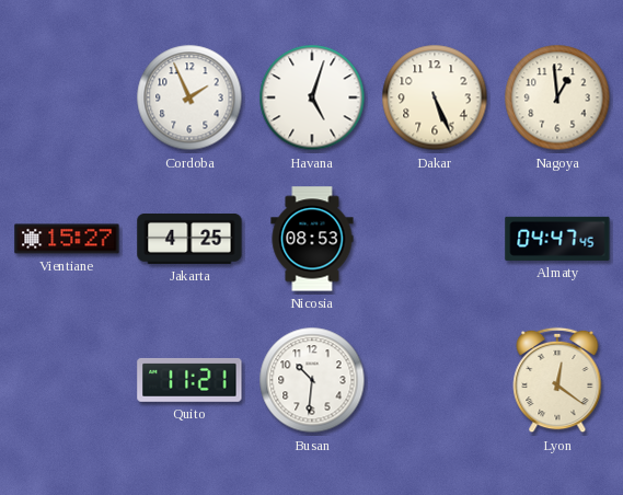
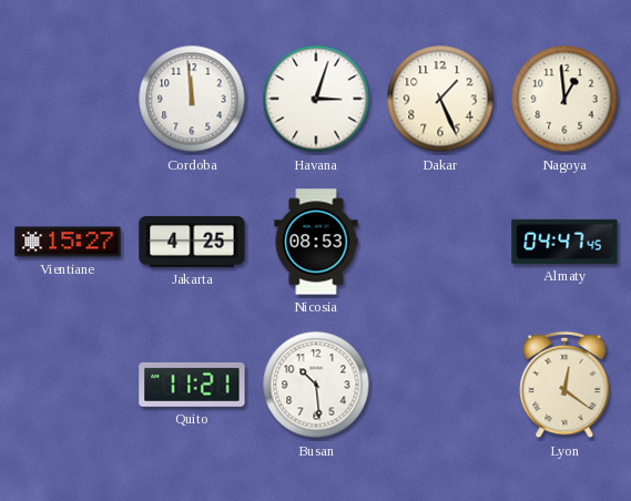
Cordoba: 1:56 -> 11:59
Havana: 5:03 -> 3:03
Dakar: 5:26 -> 1:26
Busan: 10:31 -> 10:29
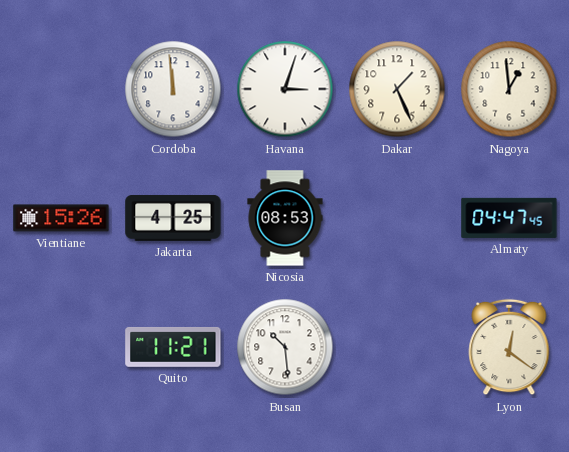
Vientiane: 15:27 -> 15:26
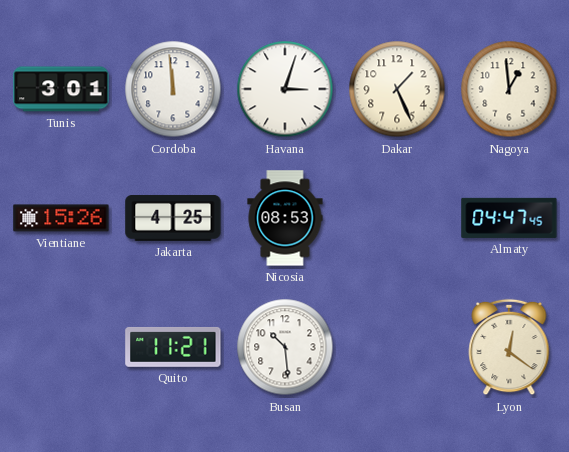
Tunis: none -> 3:01
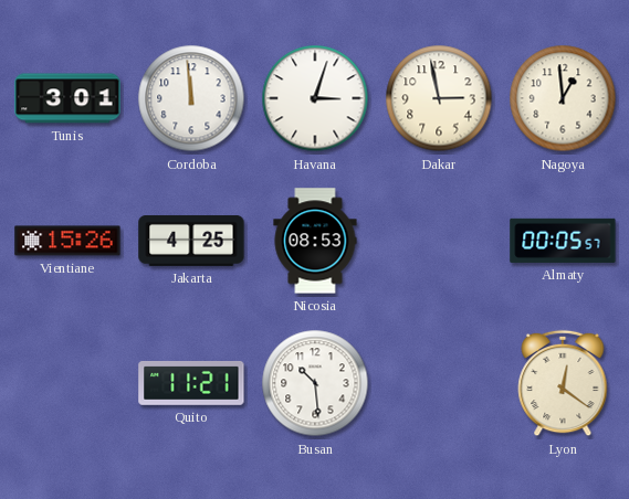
Dakar: 1:26 -> 2:58
Almaty: 04:47 -> 00:05
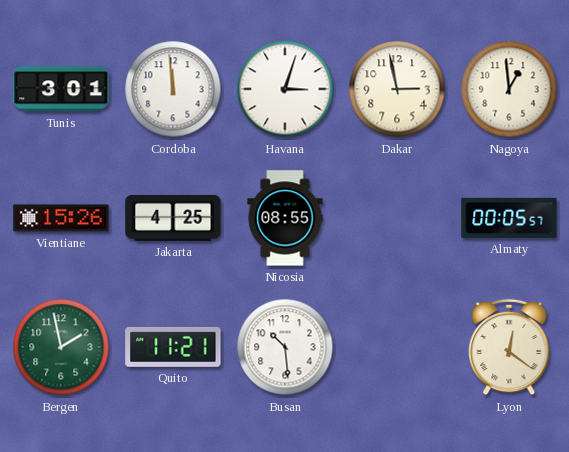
Nicosia: 08:53 -> 08:55
Bergen: none -> 1:58
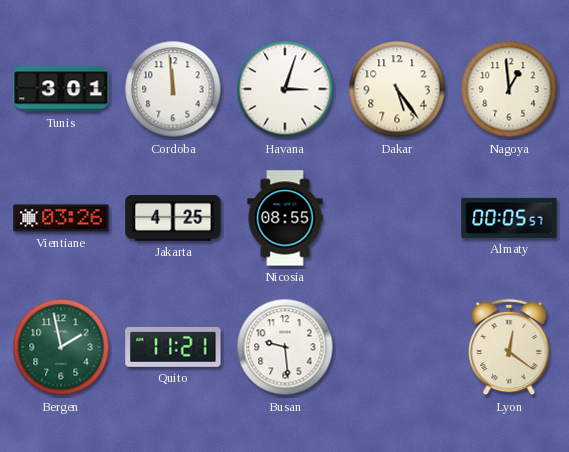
Dakar: 2:58 -> 5:24
Vientiane: 15:26 -> 03:26
Busan: 10:29 -> 9:29
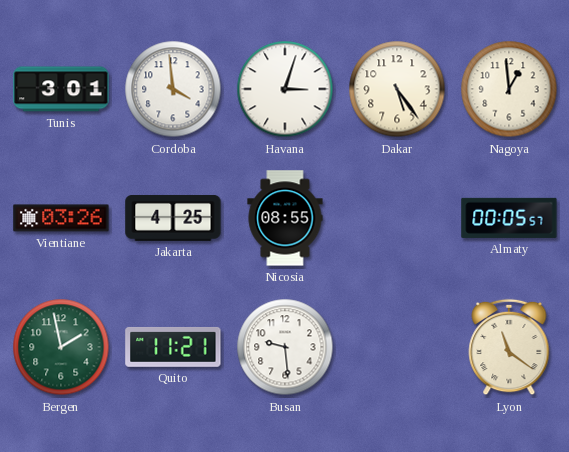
Cordoba: 11:59 -> 3:59
Lyon: 12:21 -> 11:21
